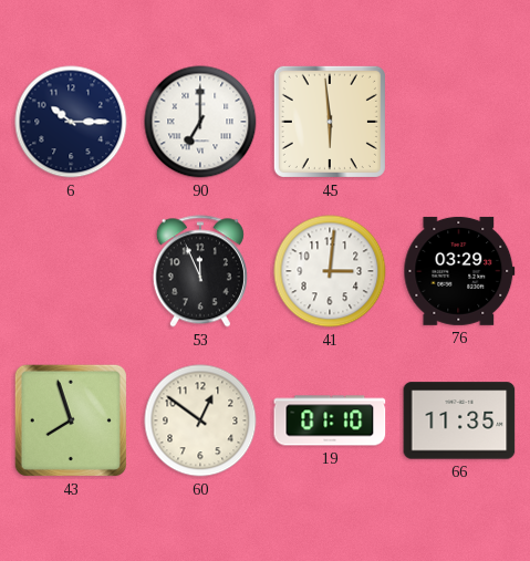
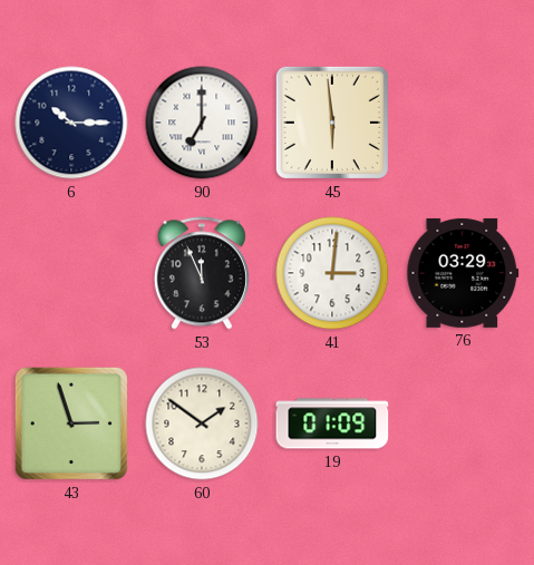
43: 7:57 -> 2:57
60: 12:51 -> 1:51
19: 01:10 -> 01:09
66: 11:35 -> none
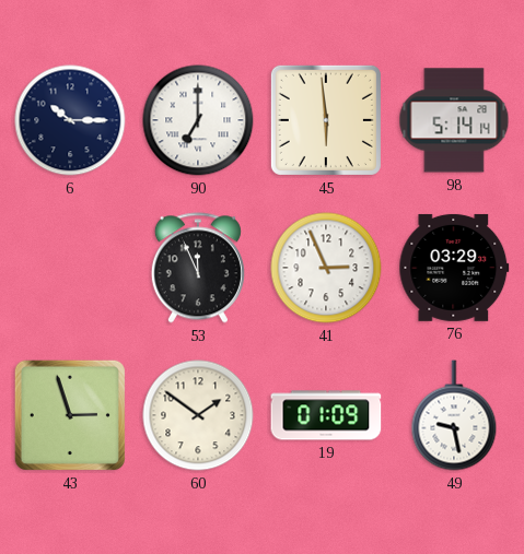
98: none -> 5:14
41: 3:01 -> 2:56
49: none -> 9:28
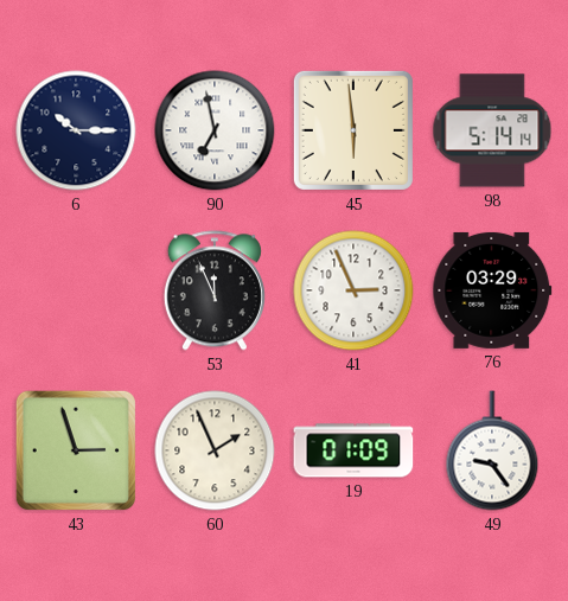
90: 7:00 -> 6:58
60: 1:51 -> 1:56
49: 9:28 -> 9:24
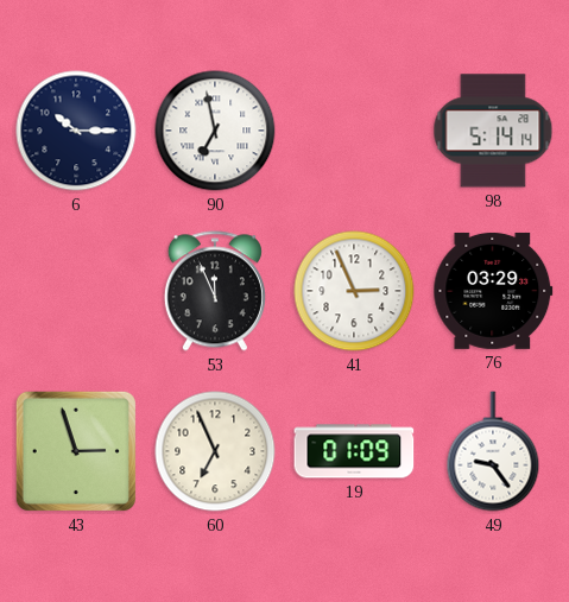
45: 5:59 -> none
60: 1:56 -> 6:56
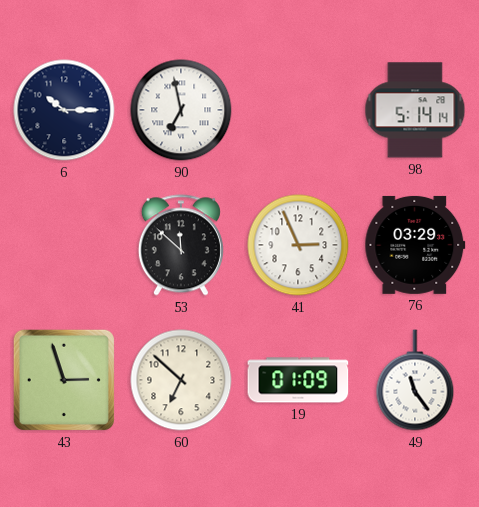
53: 11:56 -> 11:52
60: 6:56 -> 6:52
49: 9:24 -> 11:24
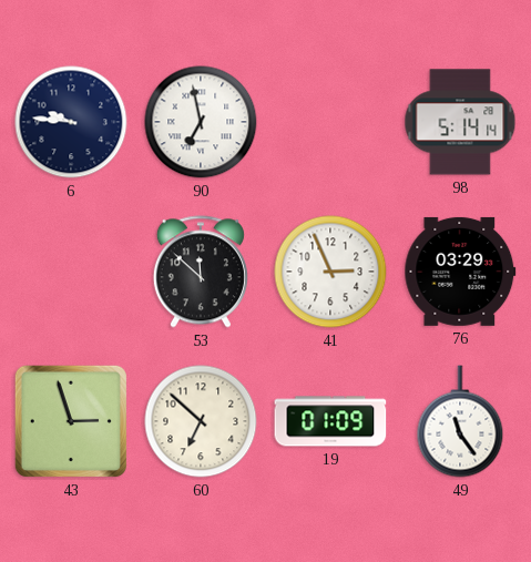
6: 10:15 -> 9:46
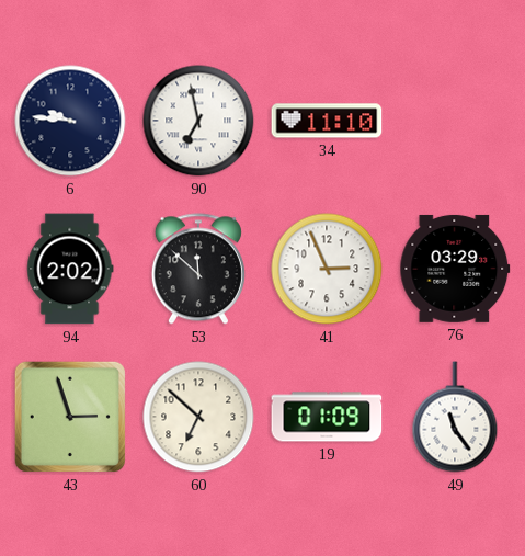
34: none -> 11:10
98: 5:14 -> none
94: none -> 2:02
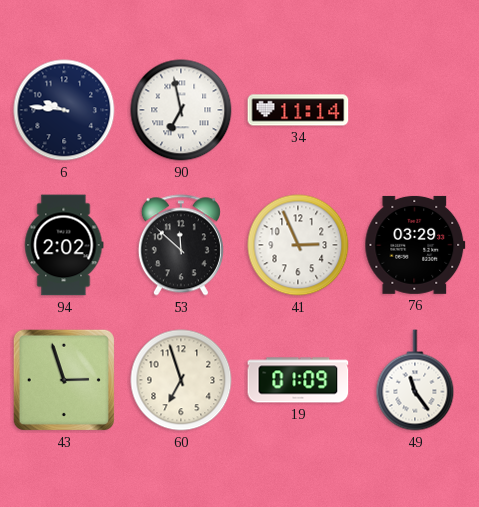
34: 11:10 -> 11:14
60: 6:52 -> 6:57
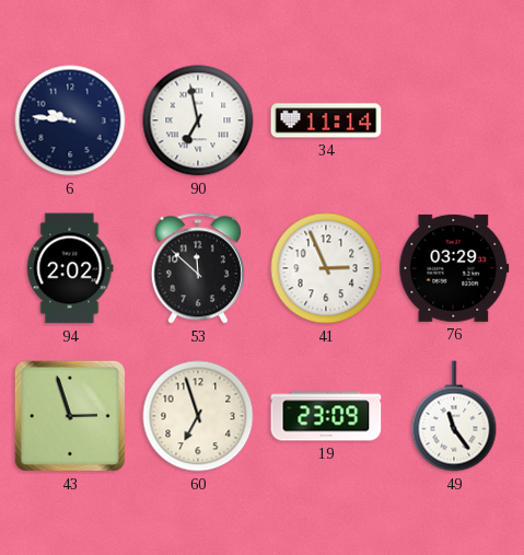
19: 01:09 -> 23:09
